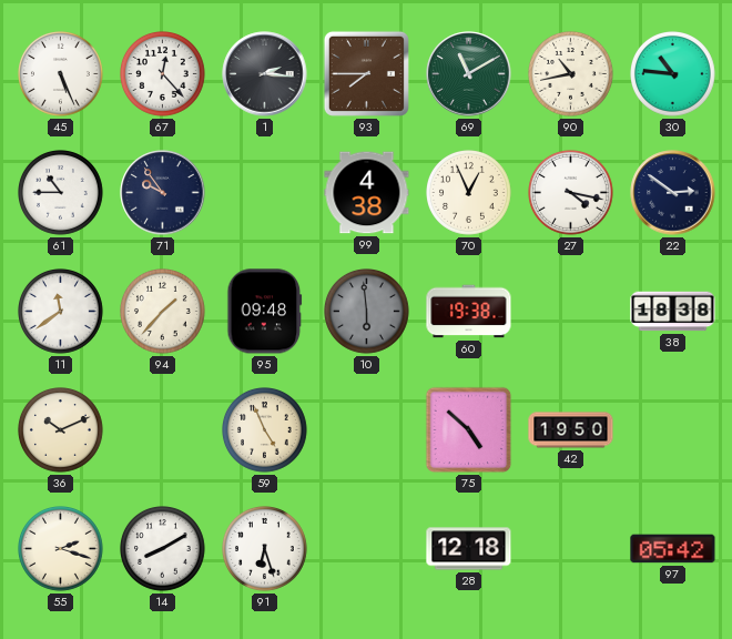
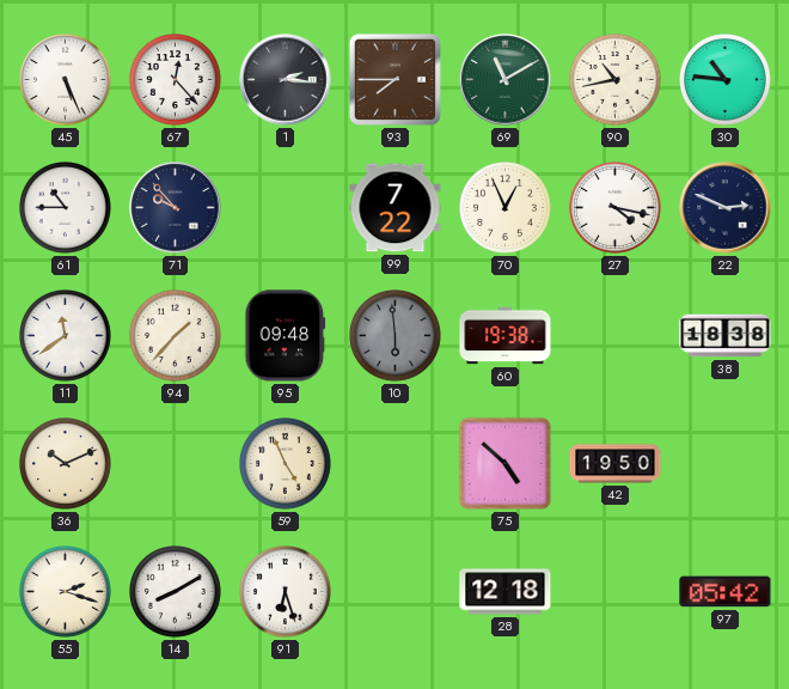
71: 9:54 -> 9:53
99: 4:38 -> 7:22
22: 2:51 -> 2:49
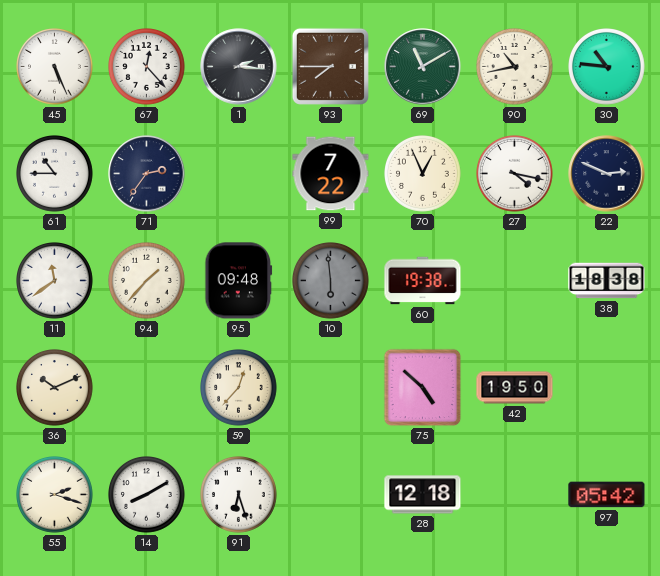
71: 9:53 -> 2:36
59: 4:56 -> 12:37
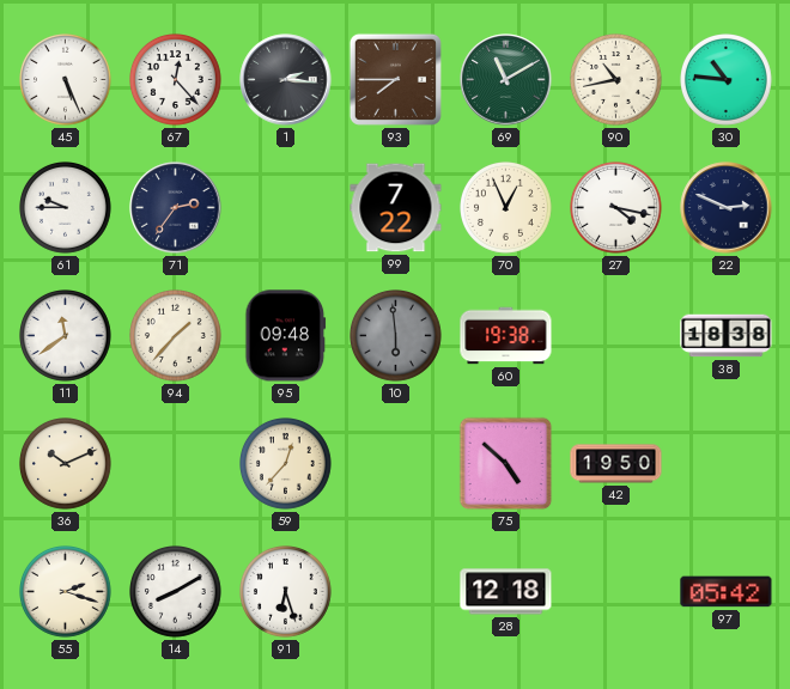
61: 10:45 -> 9:45
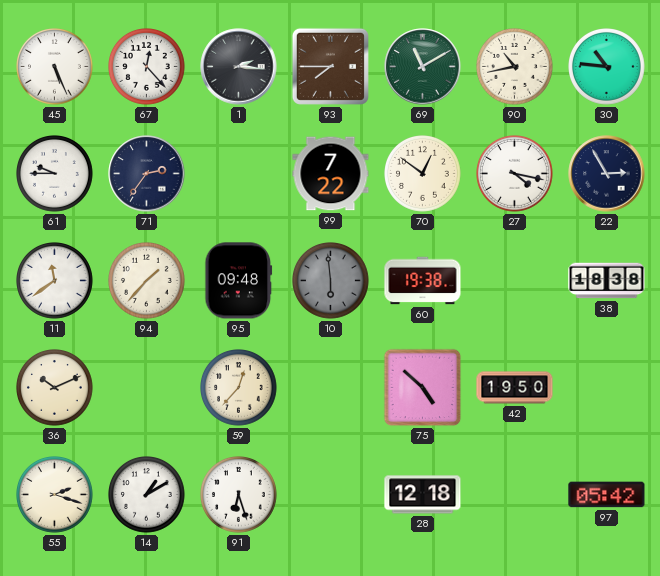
70: 12:56 -> 12:51
22: 2:49 -> 2:55
14: 8:10 -> 1:10
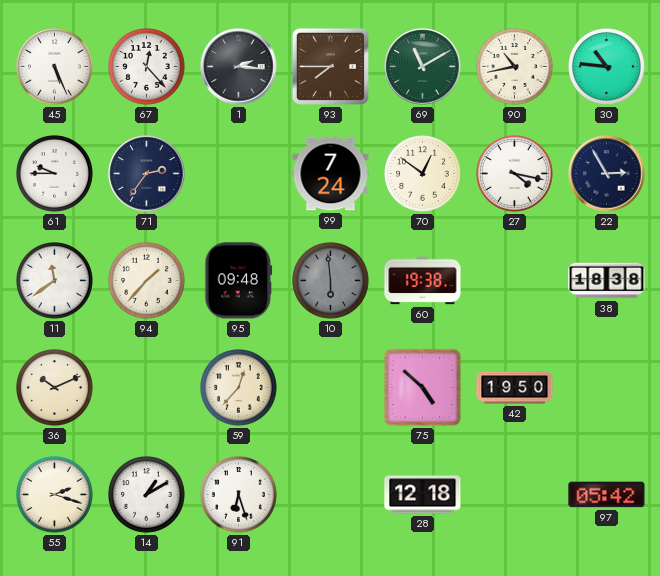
99: 7:22 -> 7:24
